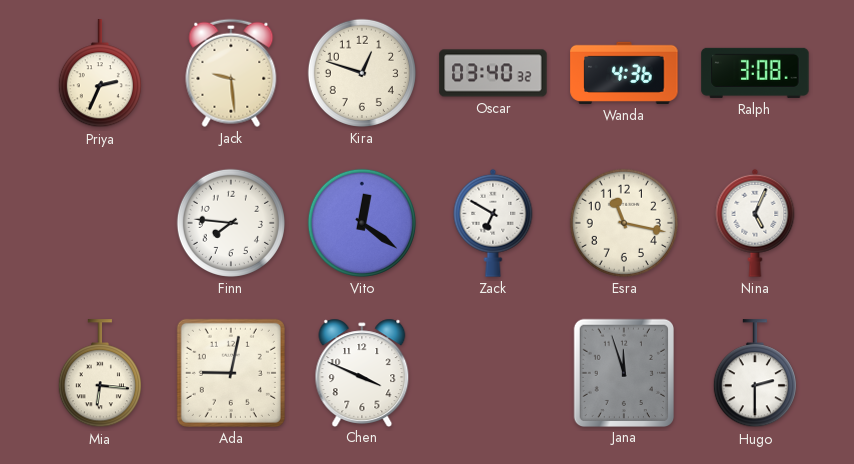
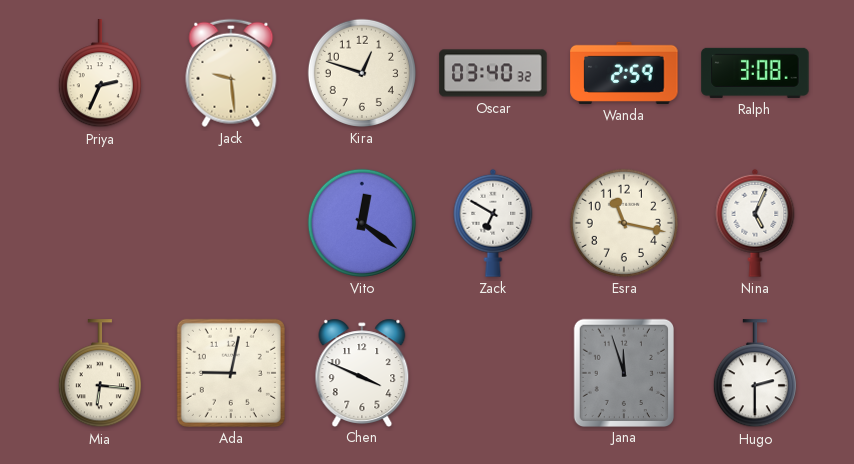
Wanda: 4:36 -> 2:59
Finn: 7:46 -> none
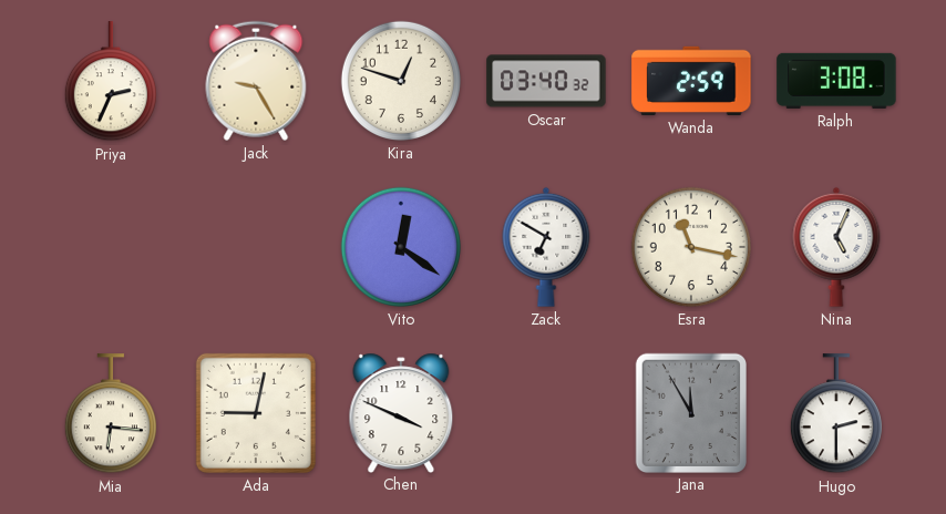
Jack: 9:29 -> 9:25
Jana: 11:57 -> 11:55
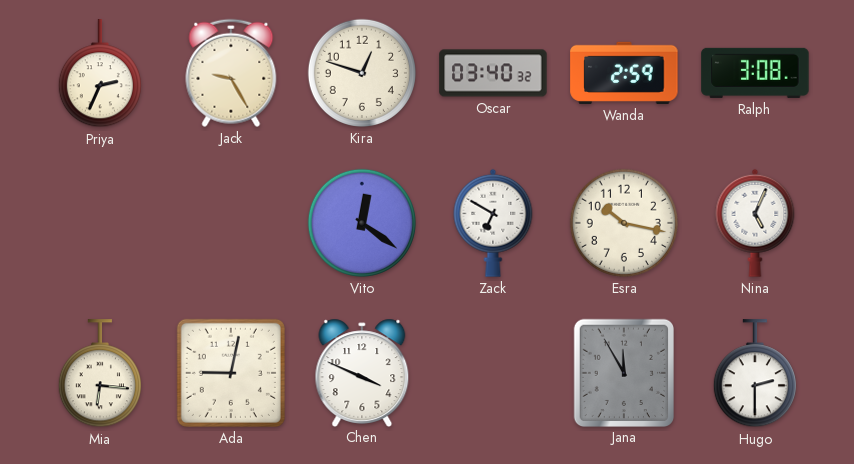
Esra: 11:17 -> 10:17
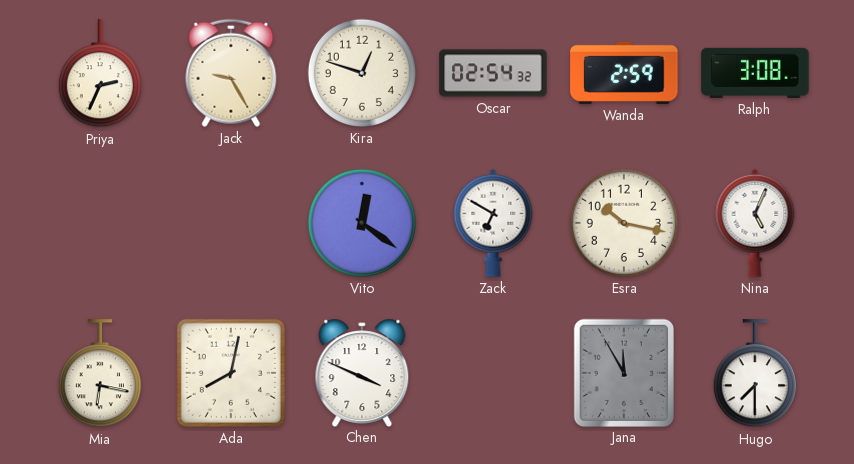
Oscar: 03:40 -> 02:54
Mia: 6:16 -> 6:17
Ada: 9:02 -> 8:02
Hugo: 2:30 -> 7:30
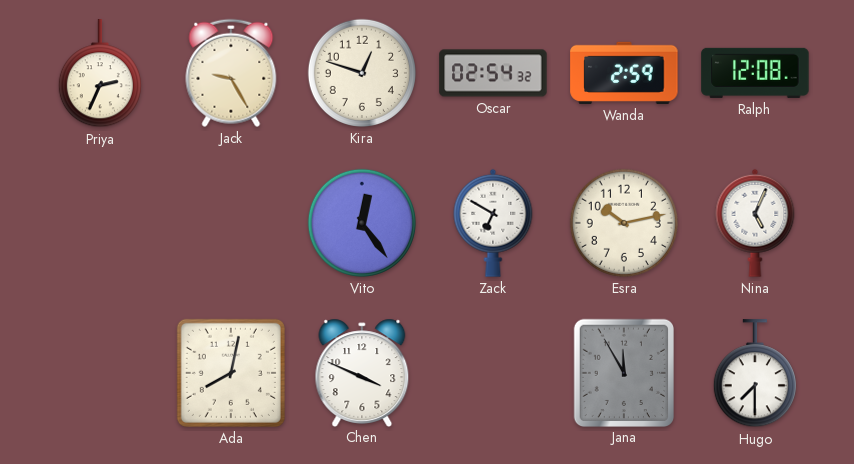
Ralph: 3:08 -> 12:08
Vito: 12:21 -> 12:24
Esra: 10:17 -> 10:13
Mia: 6:17 -> none
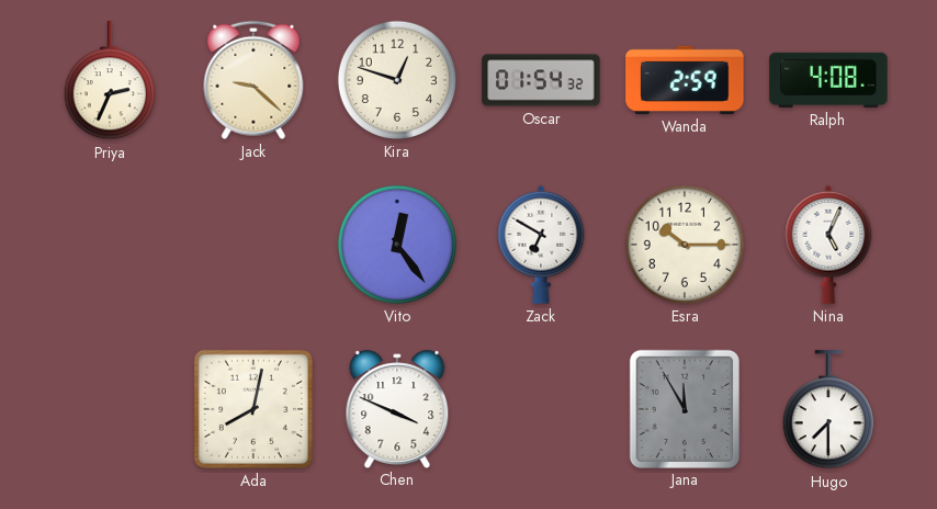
Jack: 9:25 -> 9:22
Oscar: 02:54 -> 01:54
Ralph: 12:08 -> 4:08
Esra: 10:13 -> 10:15
